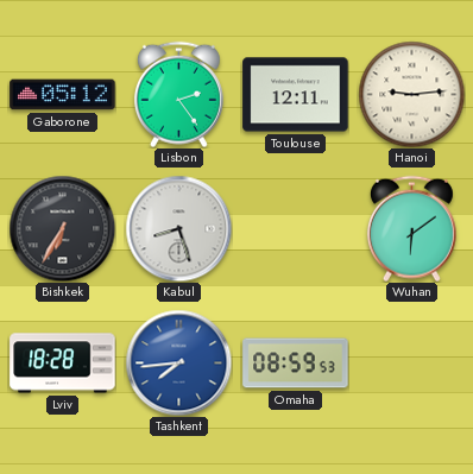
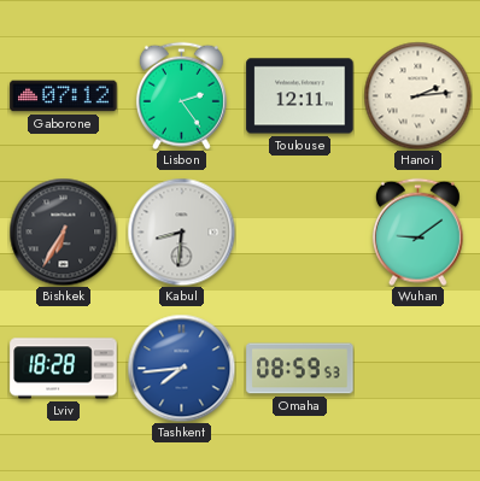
Gaborone: 05:12 -> 07:12
Hanoi: 9:14 -> 2:14
Kabul: 8:27 -> 8:31
Wuhan: 6:09 -> 9:09
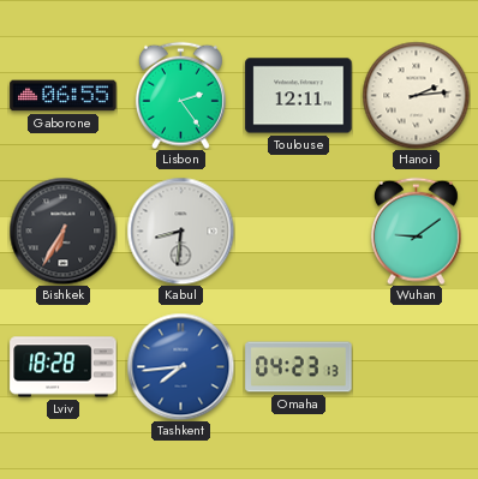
Gaborone: 07:12 -> 06:55
Omaha: 08:59 -> 04:23
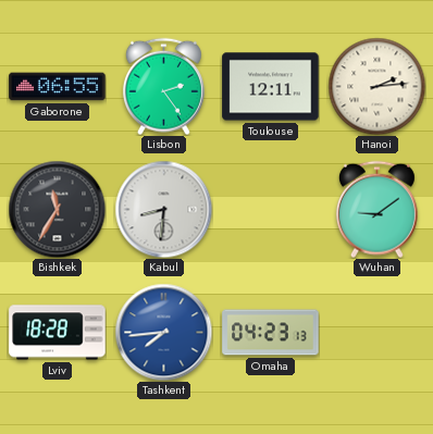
Bishkek: 6:35 -> 11:35
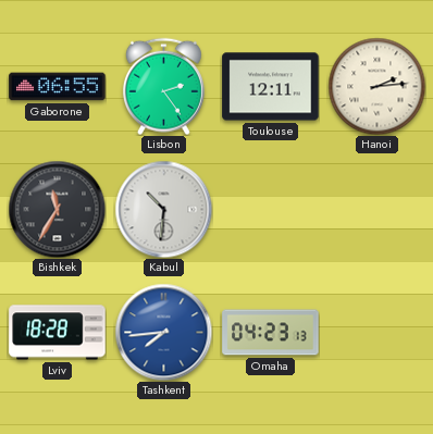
Kabul: 8:31 -> 10:31
Wuhan: 9:09 -> none
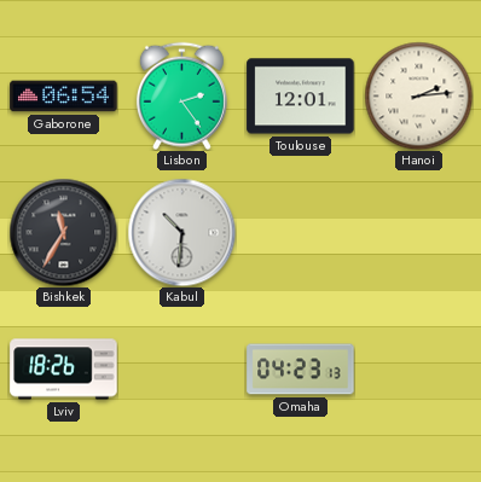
Gaborone: 06:55 -> 06:54
Toulouse: 12:11 -> 12:01
Lviv: 18:28 -> 18:26
Tashkent: 7:44 -> none
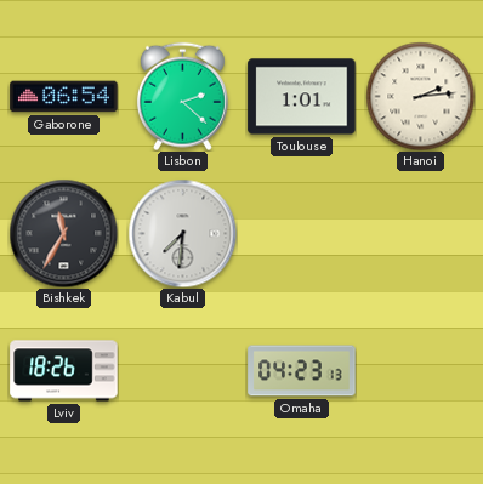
Lisbon: 2:24 -> 2:22
Toulouse: 12:01 -> 1:01
Kabul: 10:31 -> 7:31
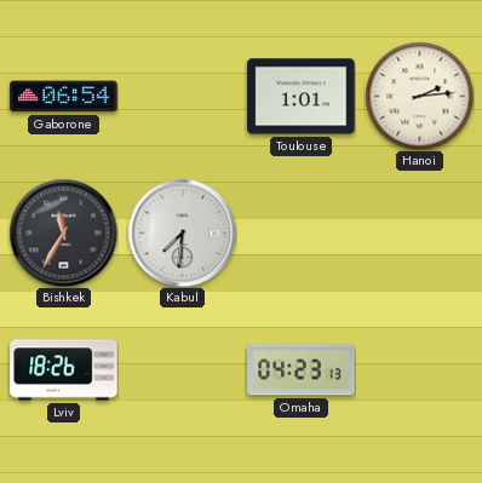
Lisbon: 2:22 -> none
